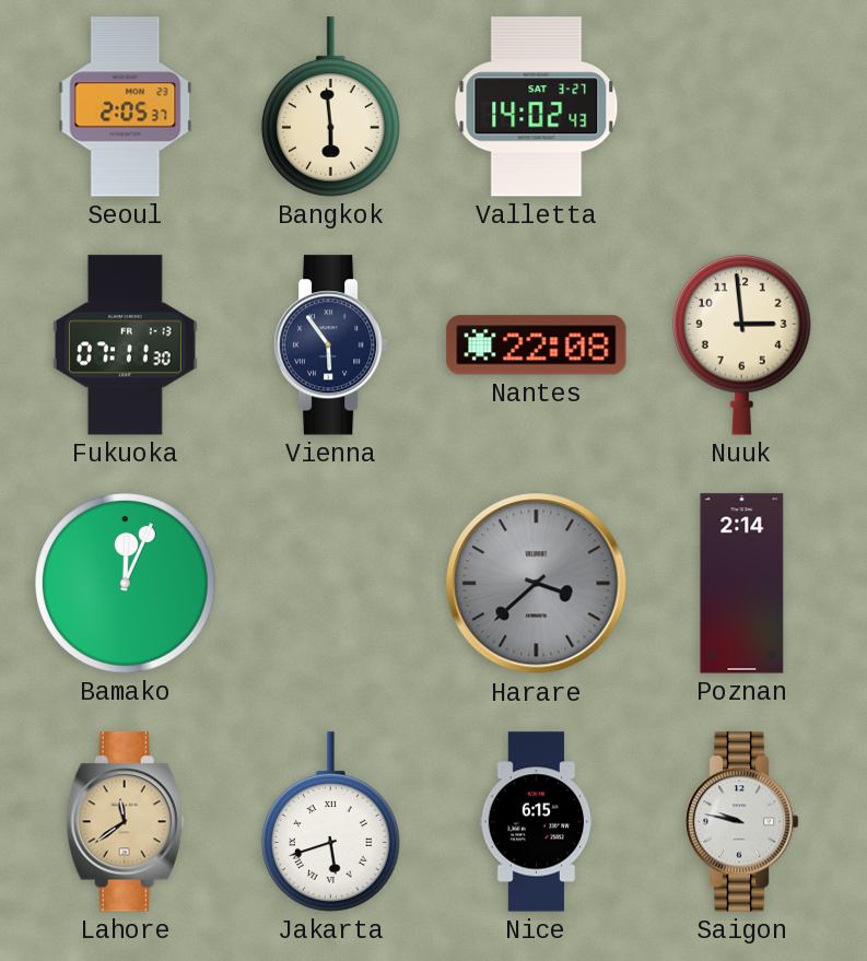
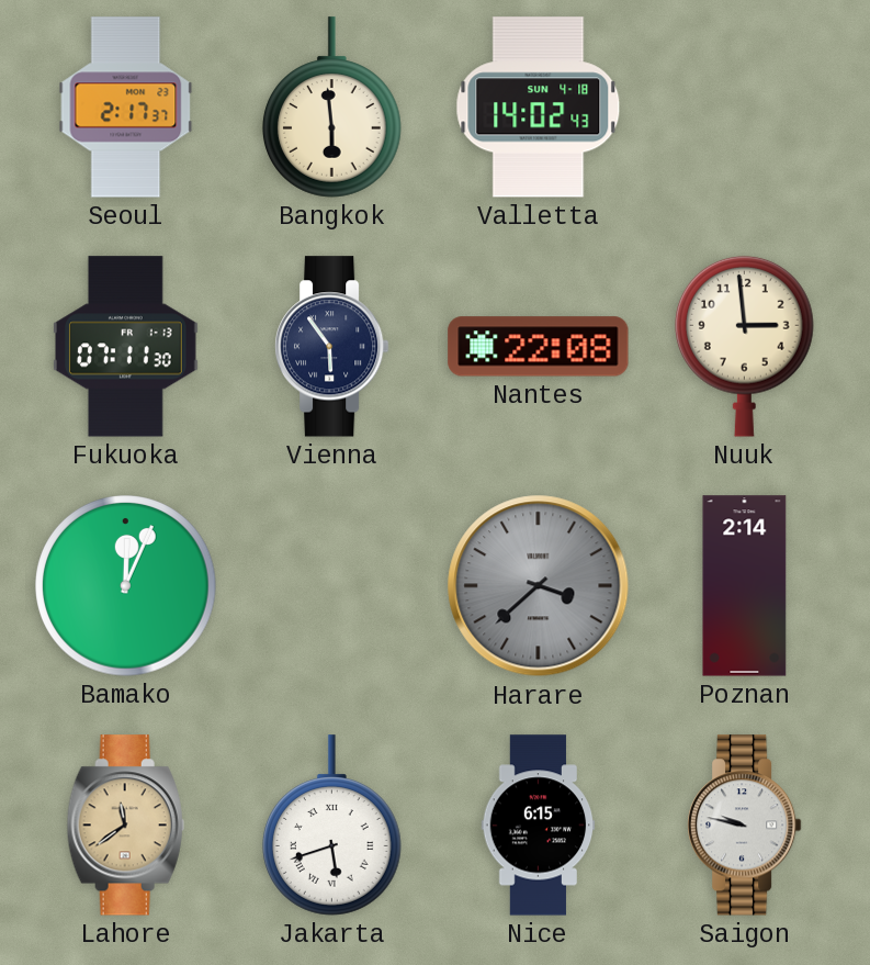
Seoul: 2:05 -> 2:17
Valletta date: SAT 3-27 -> SUN 4-18
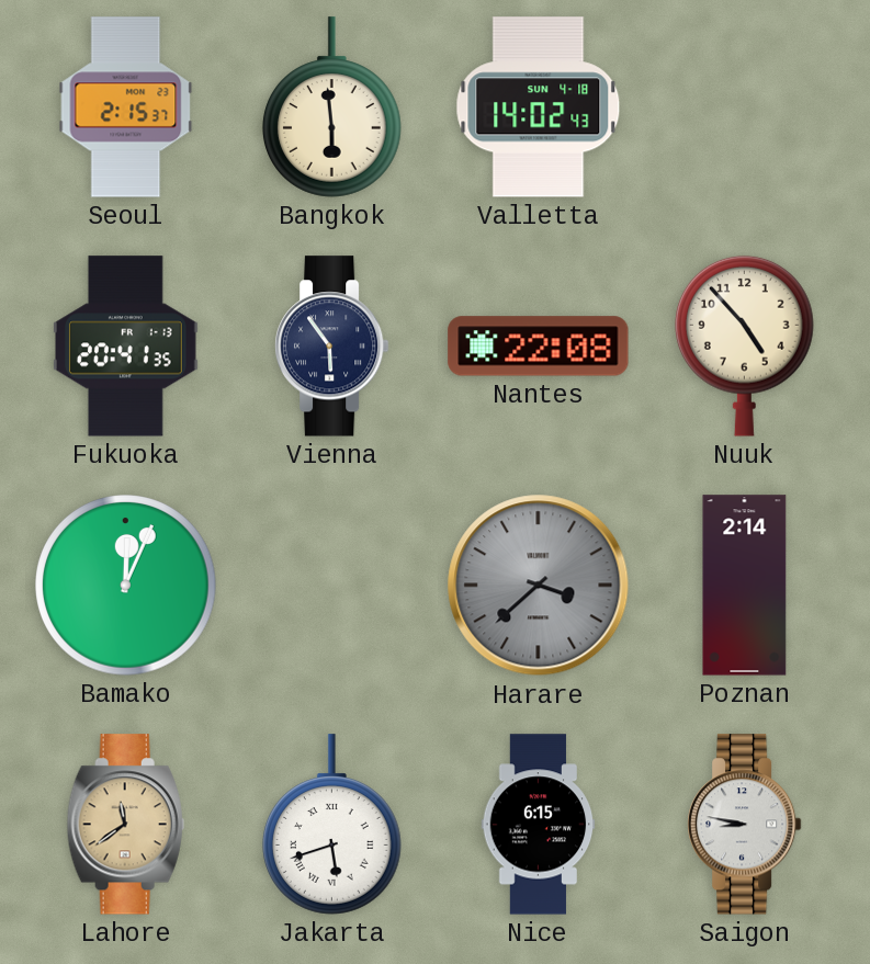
Seoul: 2:17 -> 2:15
Fukuoka: 07:11 -> 20:41
Nuuk: 2:59 -> 4:53
Saigon: 9:47 -> 8:47
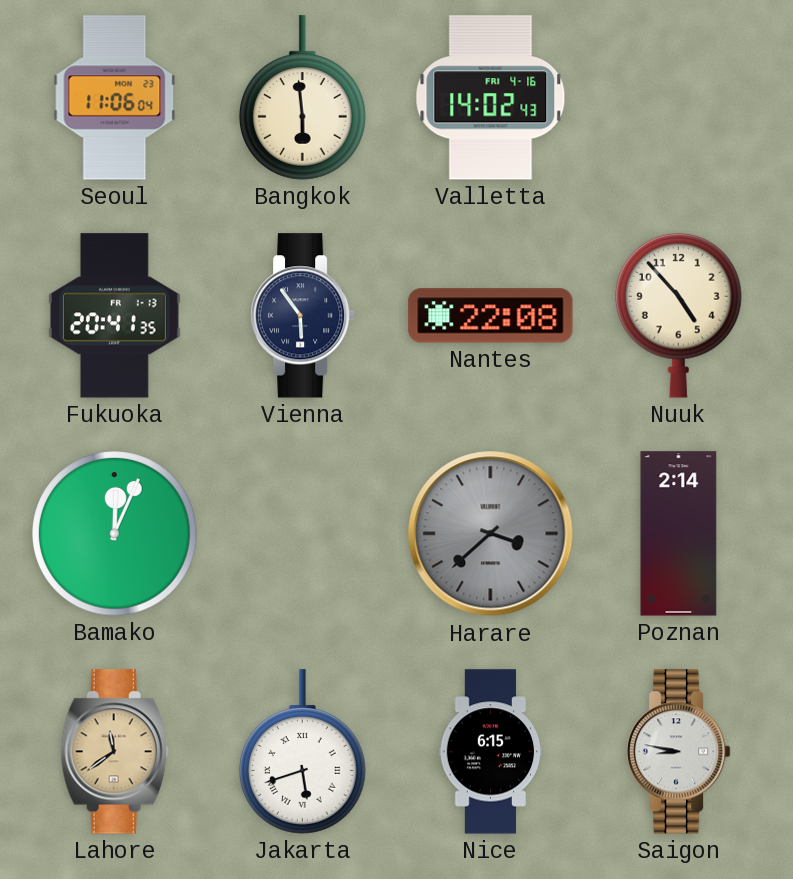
Seoul: 2:15 -> 11:06
Valletta date: SUN 4-18 -> FRI 4-16
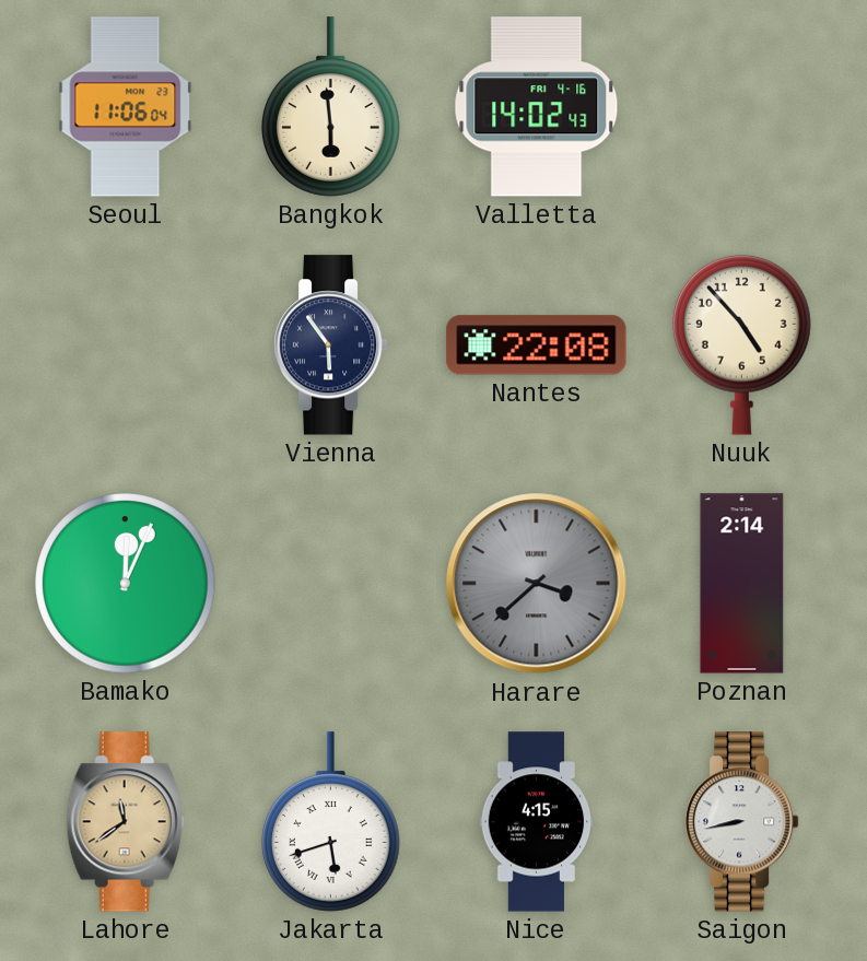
Fukuoka: 20:41 -> none
Nice: 6:15 -> 4:15
Saigon: 8:47 -> 8:43
